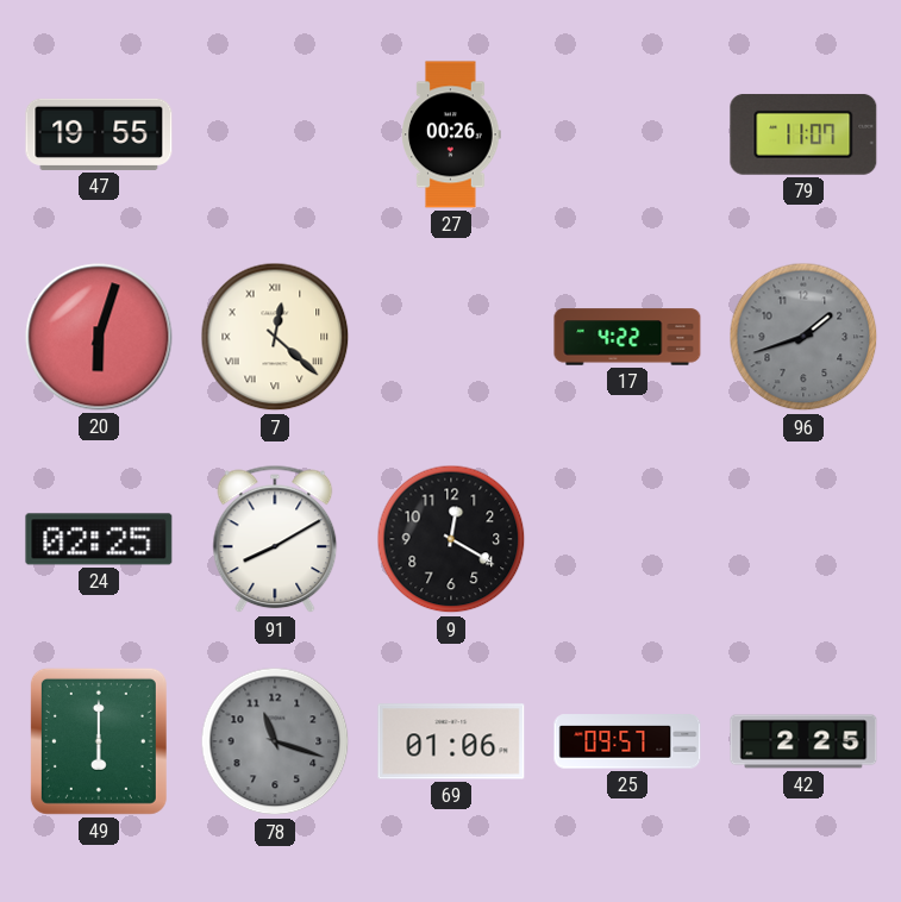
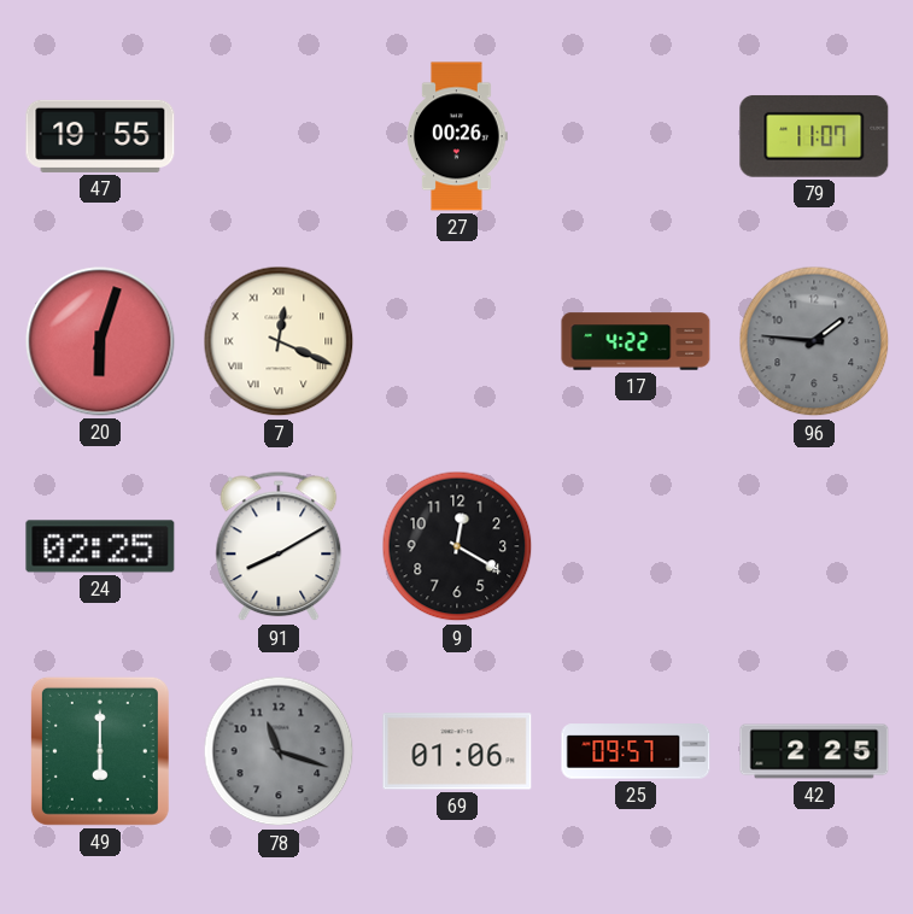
7: 12:22 -> 12:19
96: 1:42 -> 1:46
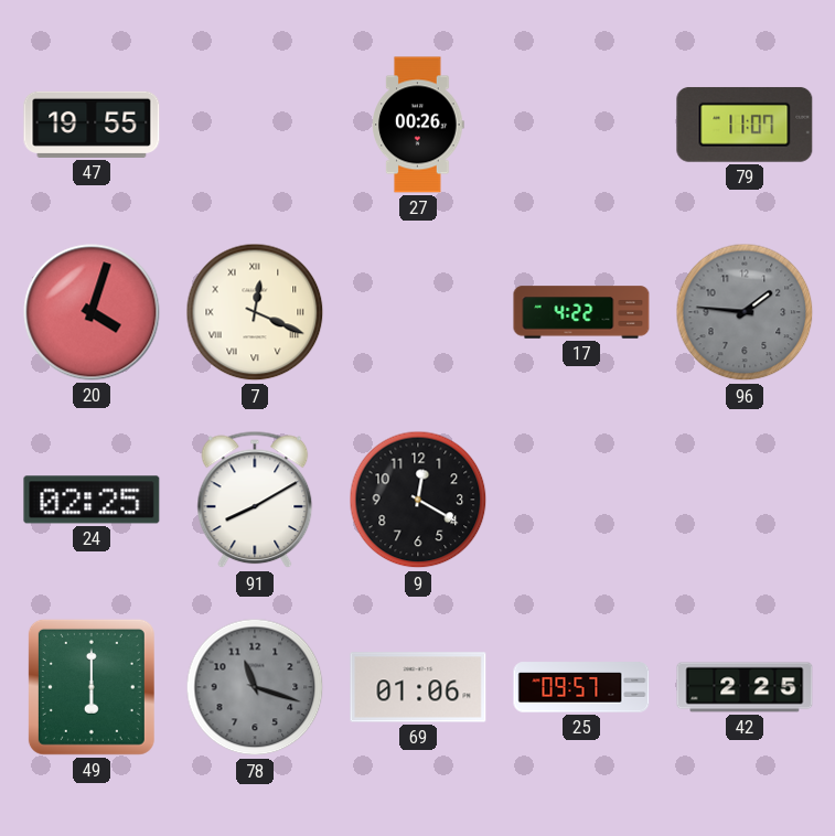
20: 6:03 -> 4:03
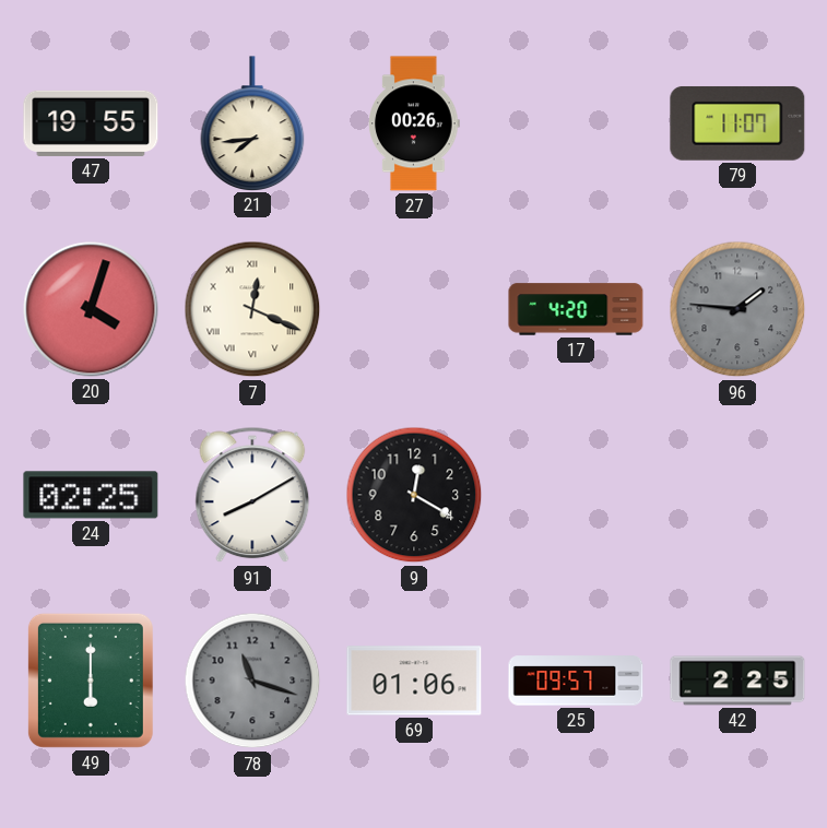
21: none -> 7:44
17: 4:22 -> 4:20
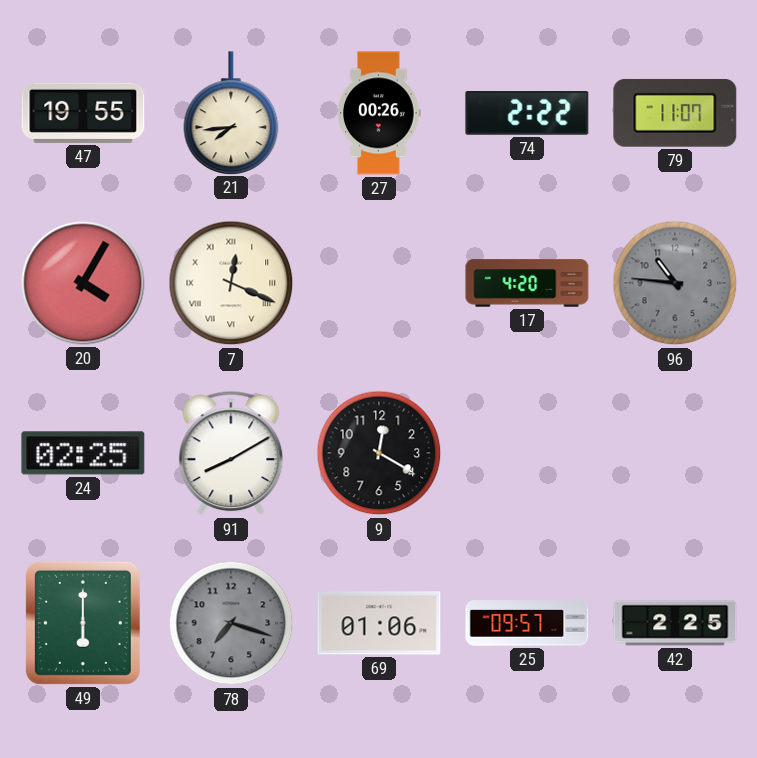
74: none -> 2:22
20: 4:03 -> 4:05
96: 1:46 -> 10:46
78: 11:18 -> 7:18
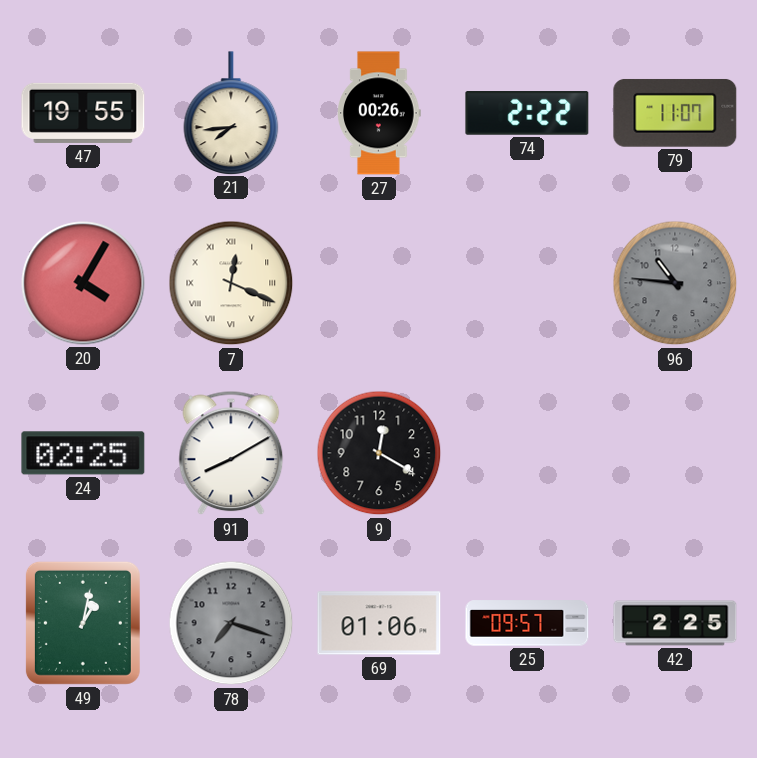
17: 4:20 -> none
49: 6:00 -> 1:02
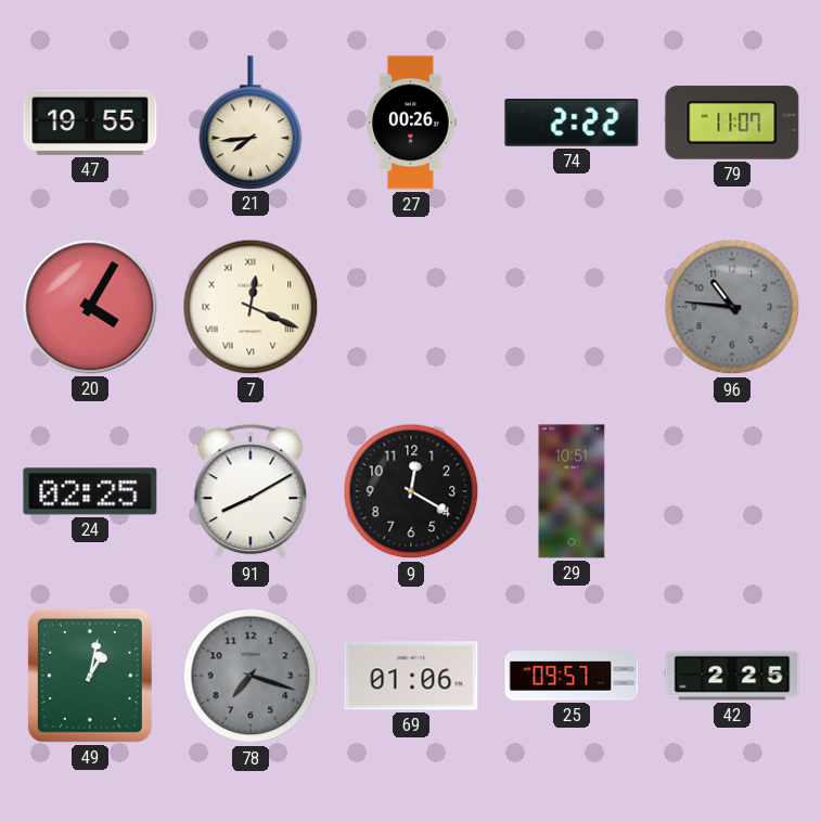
29: none -> 10:51
